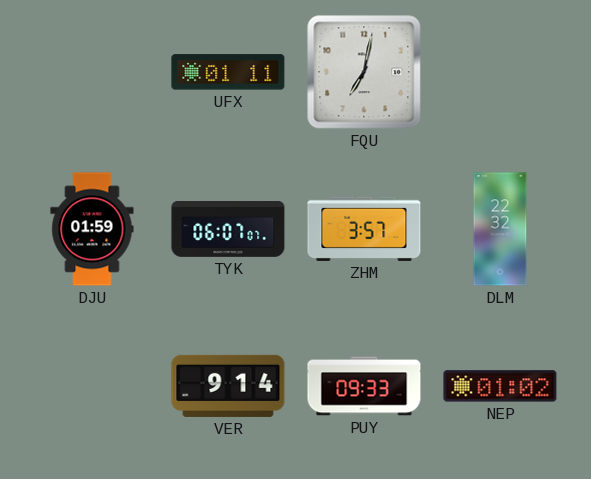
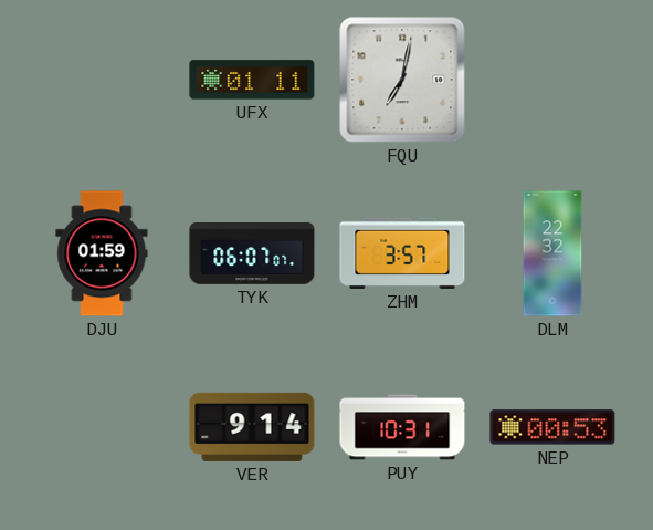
PUY: 09:33 -> 10:31
NEP: 01:02 -> 00:53
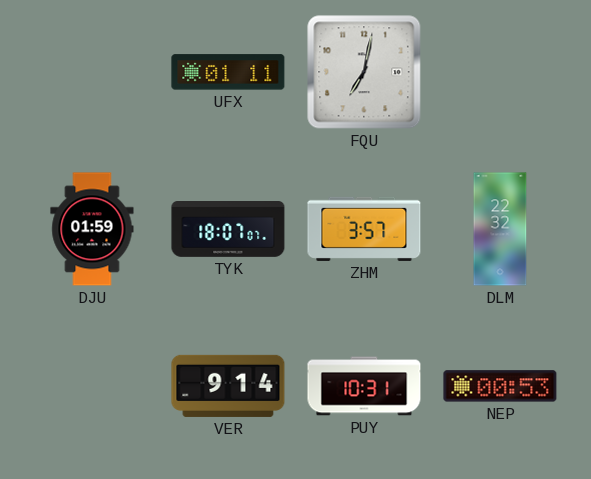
TYK: 06:07 -> 18:07
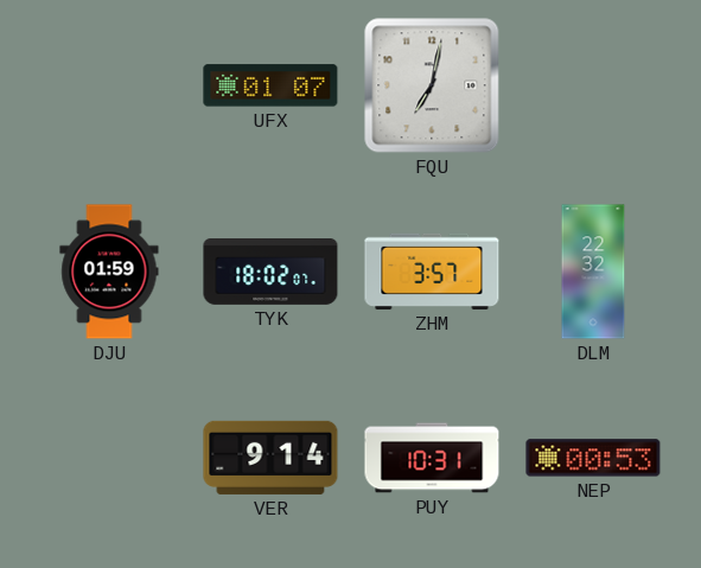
UFX: 01:11 -> 01:07
TYK: 18:07 -> 18:02
